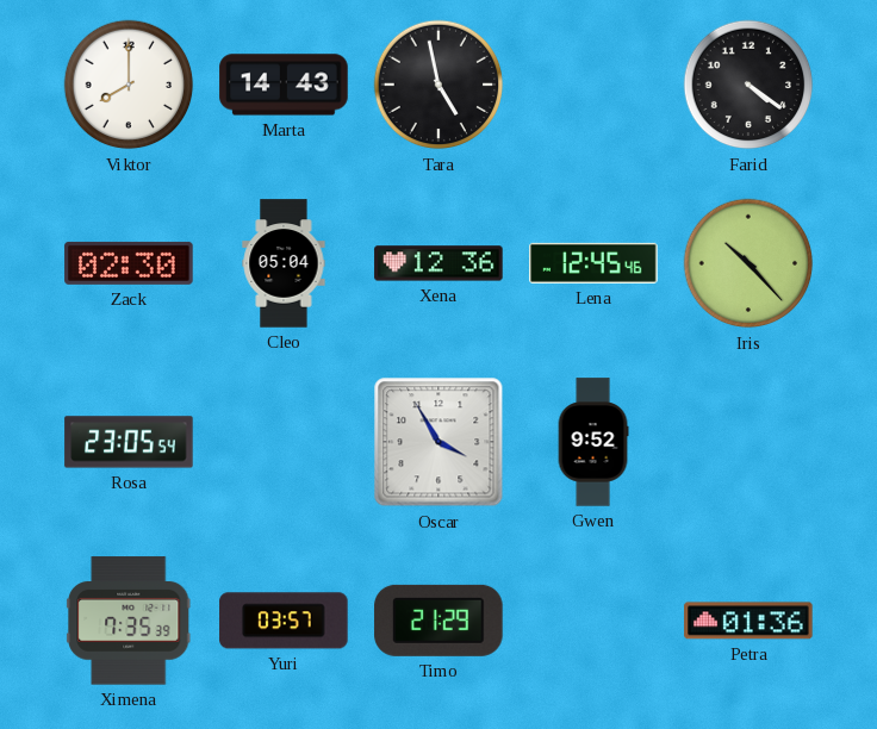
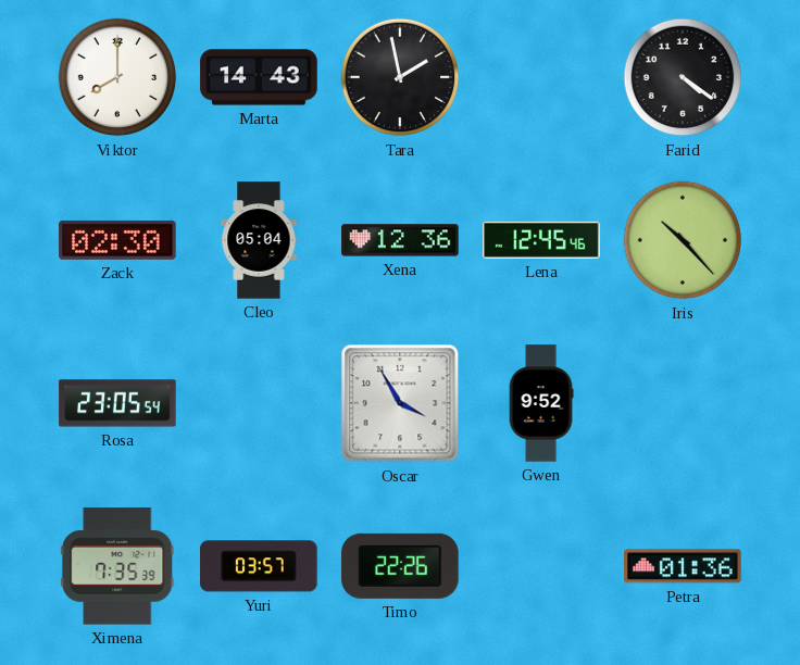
Tara: 4:58 -> 1:58
Timo: 21:29 -> 22:26
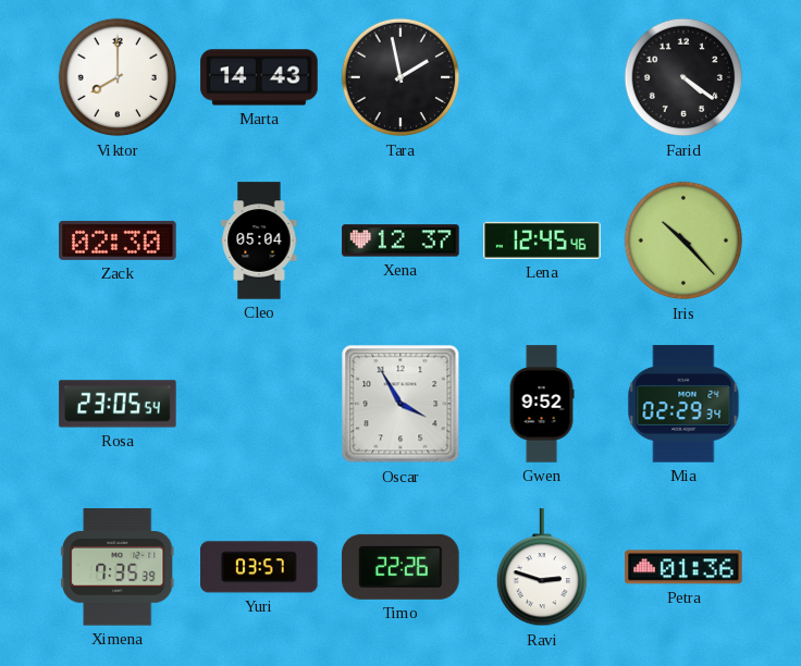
Xena: 12:36 -> 12:37
Mia: none -> 02:29
Ravi: none -> 2:48
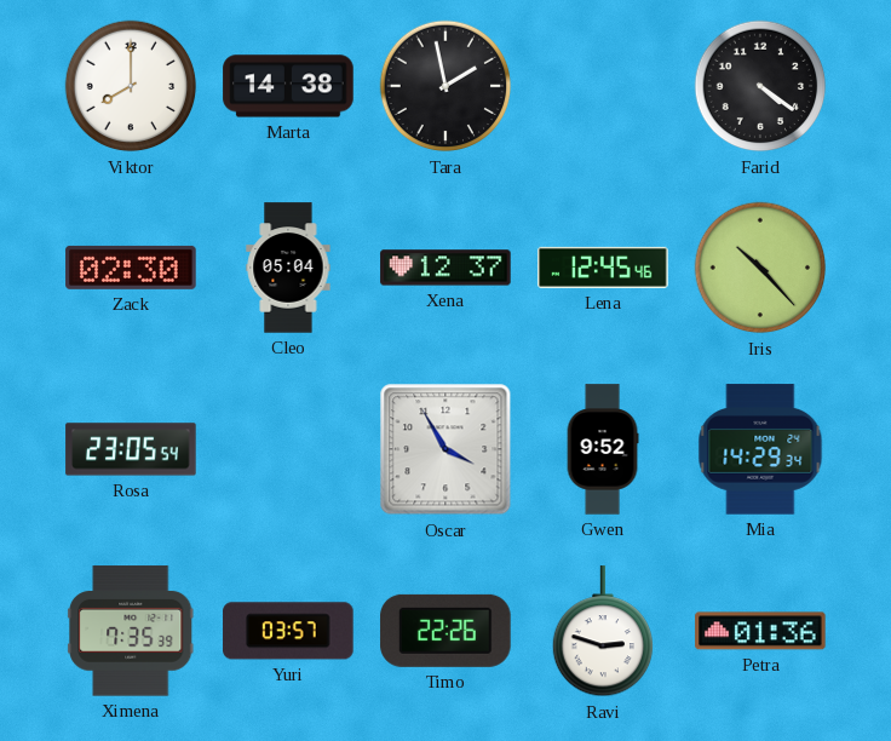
Marta: 14:43 -> 14:38
Mia: 02:29 -> 14:29
